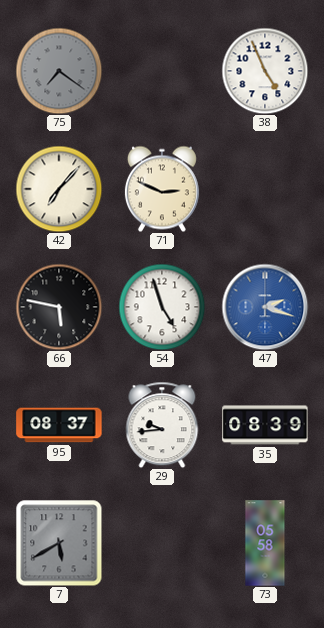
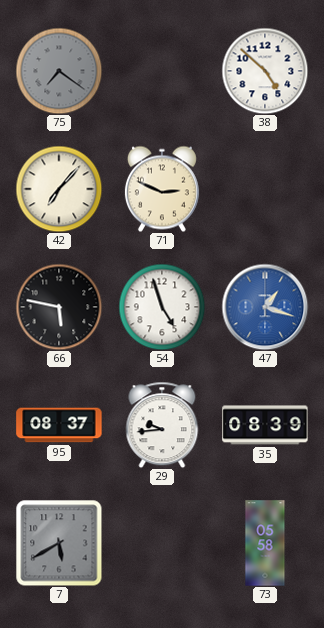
38: 4:56 -> 4:52
47: 2:18 -> 1:18
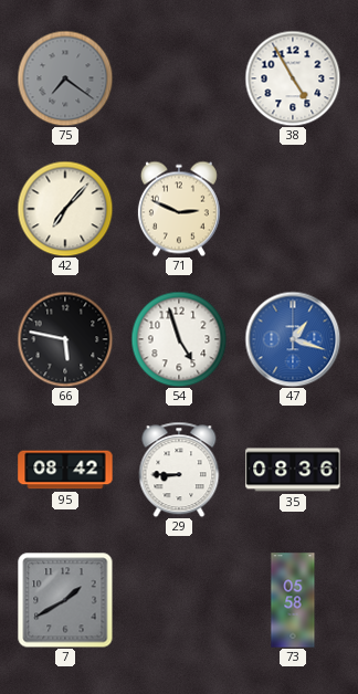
38: 4:52 -> 4:55
95: 08:37 -> 08:42
29: 9:44 -> 8:45
35: 08:39 -> 08:36
7: 5:40 -> 1:40
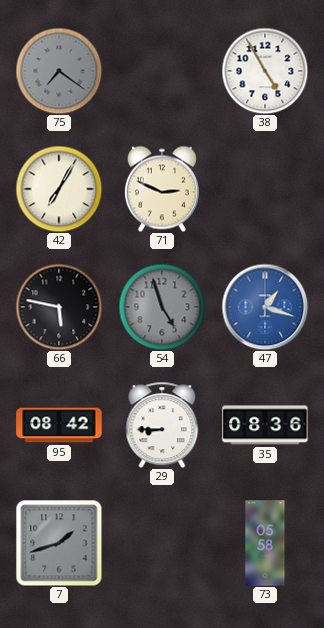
42: 7:07 -> 7:05
54 dial: white -> grey
7: 1:40 -> 1:42
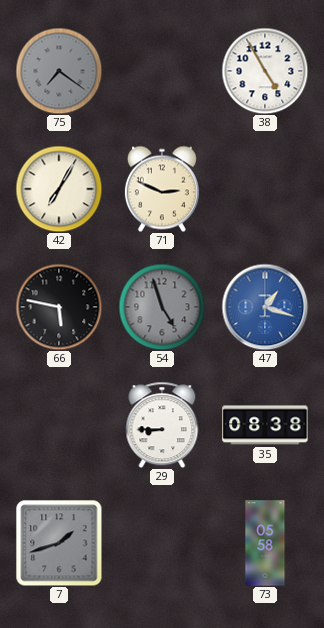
95: 08:42 -> none
35: 08:36 -> 08:38
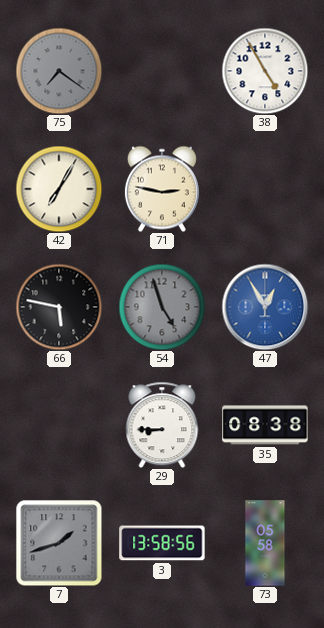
71: 2:49 -> 2:47
47: 1:18 -> 12:55
3: none -> 13:58
